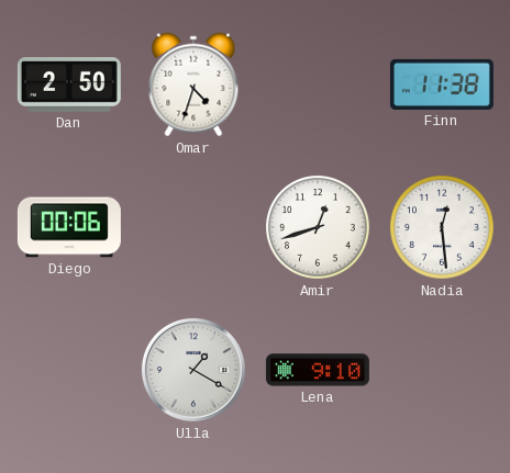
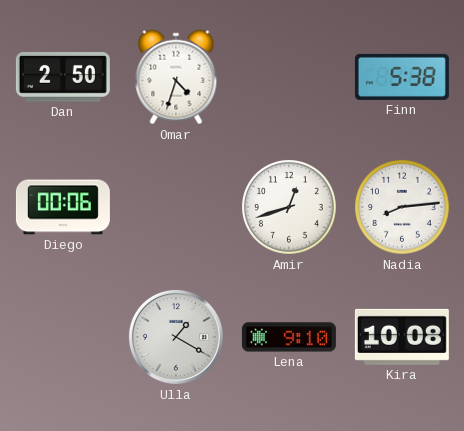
Finn: 11:38 -> 5:38
Nadia: 12:29 -> 8:14
Kira: none -> 10:08
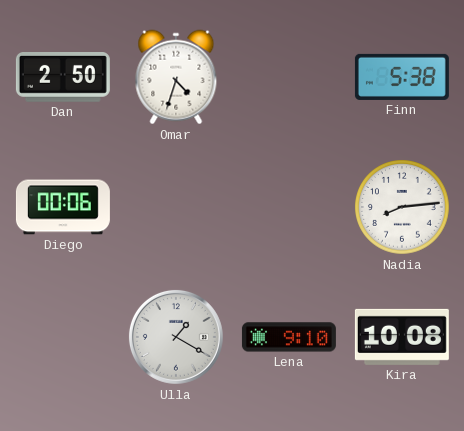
Amir: 12:42 -> none
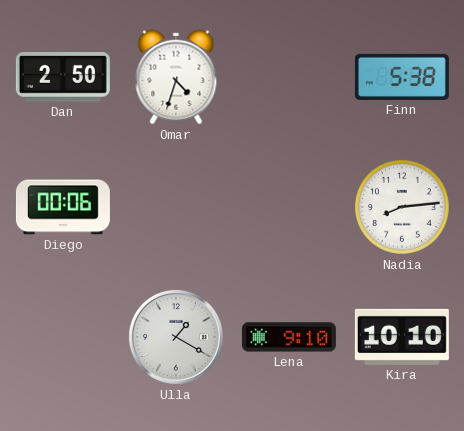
Kira: 10:08 -> 10:10
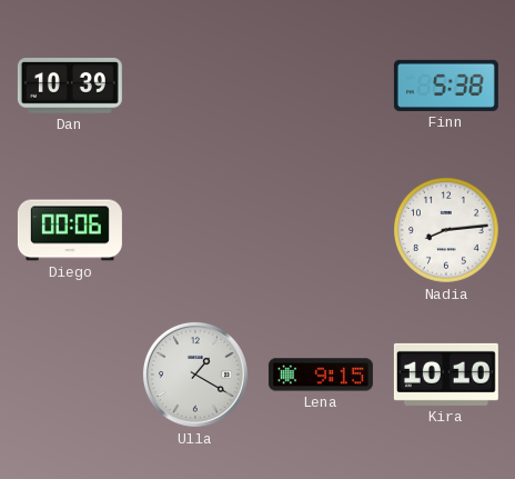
Dan: 2:50 -> 10:39
Omar: 4:33 -> none
Lena: 9:10 -> 9:15
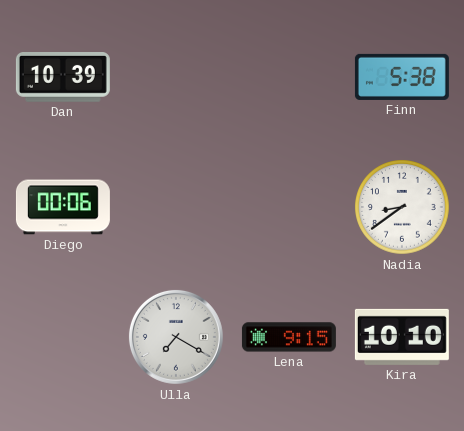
Nadia: 8:14 -> 8:39
Ulla: 1:20 -> 7:20
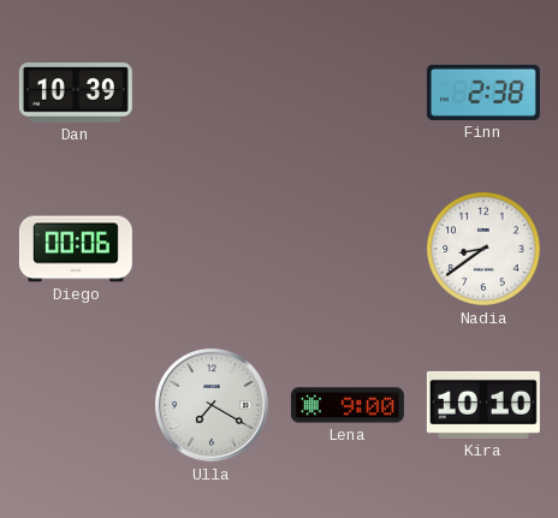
Finn: 5:38 -> 2:38
Lena: 9:15 -> 9:00
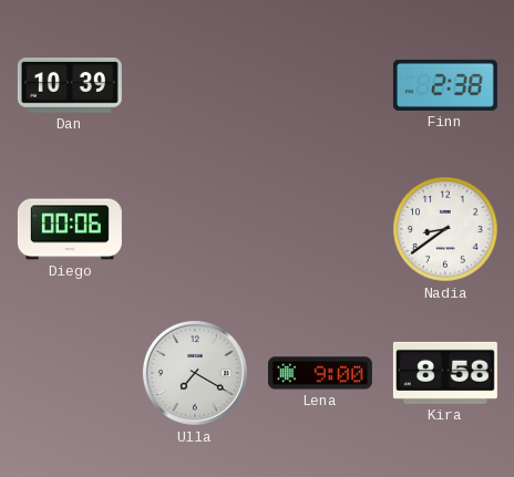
Kira: 10:10 -> 8:58
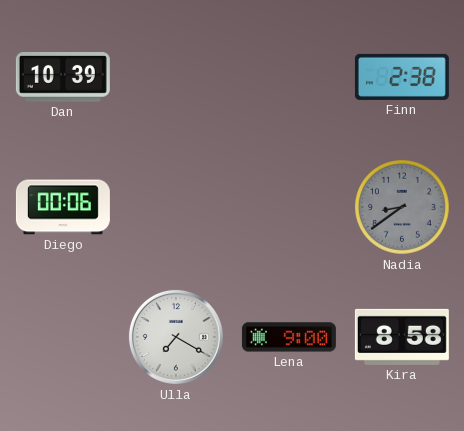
Nadia dial: white -> grey
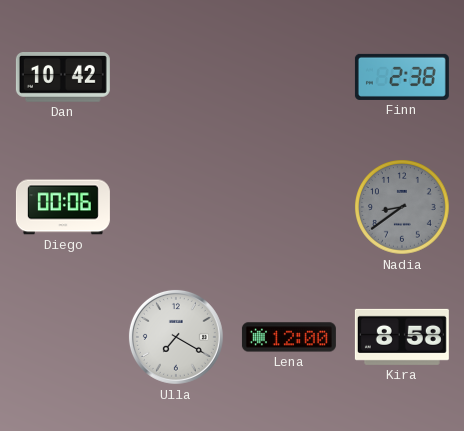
Dan: 10:39 -> 10:42
Lena: 9:00 -> 12:00
